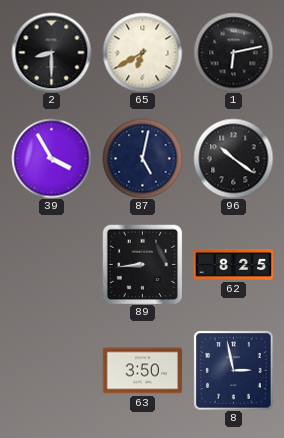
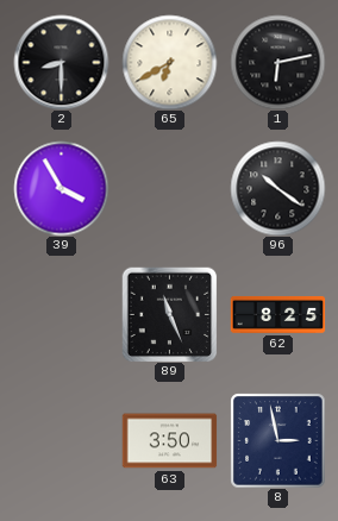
87: 5:02 -> none
89: 8:44 -> 11:26
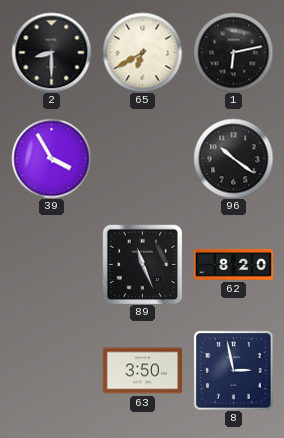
62: 8:25 -> 8:20
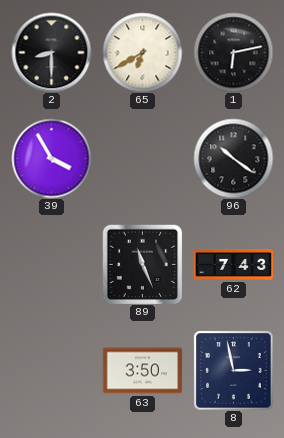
62: 8:20 -> 7:43
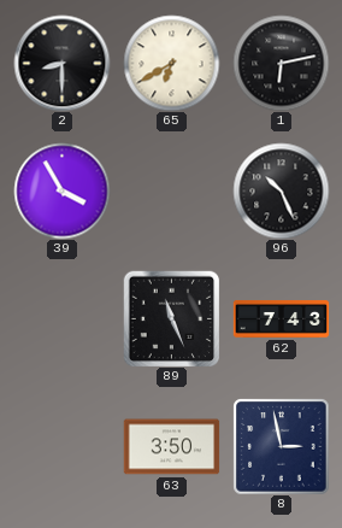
96: 10:21 -> 10:26
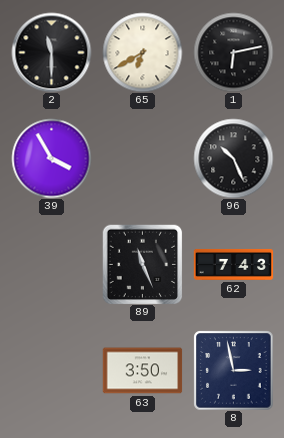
2: 8:30 -> 11:30
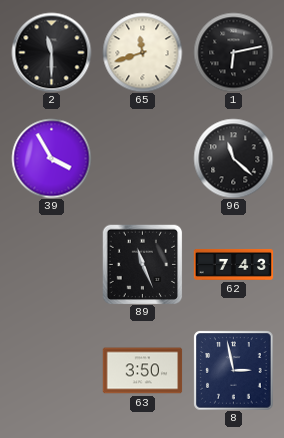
65: 6:40 -> 11:42
96: 10:26 -> 11:22
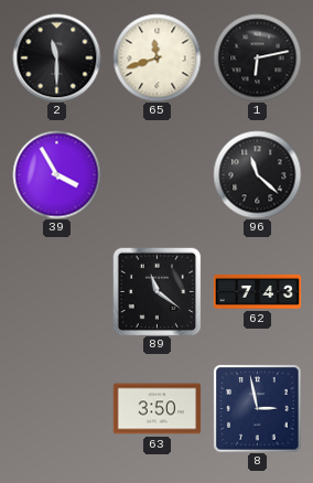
89: 11:26 -> 11:21
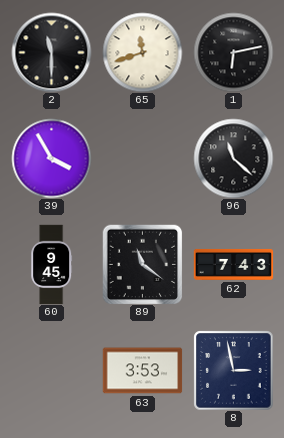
60: none -> 9:45
63: 3:50 -> 3:53
